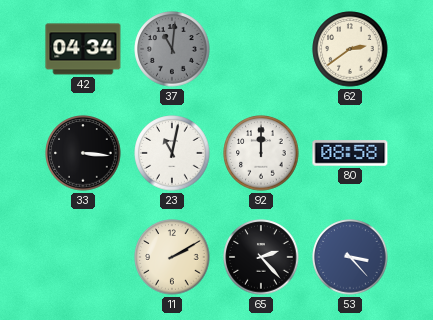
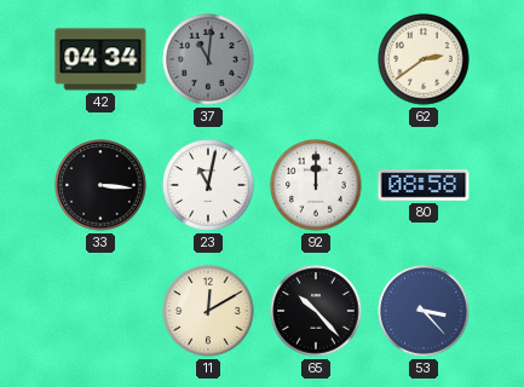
11: 2:10 -> 12:10
65: 2:23 -> 10:23
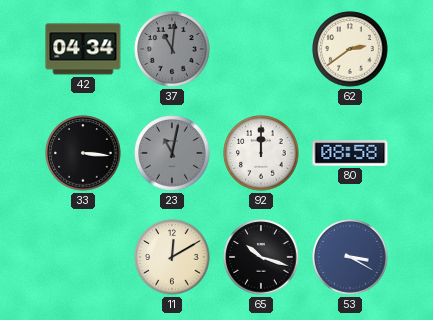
23 dial: white -> grey
65: 10:23 -> 10:18
53: 3:23 -> 3:20
